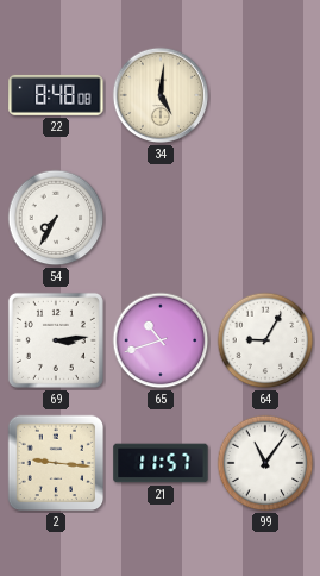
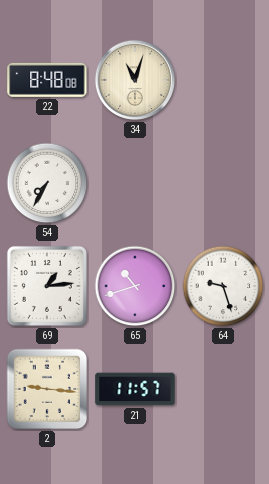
34: 5:01 -> 11:03
69: 3:14 -> 1:14
64: 9:05 -> 9:27
99: 11:06 -> none
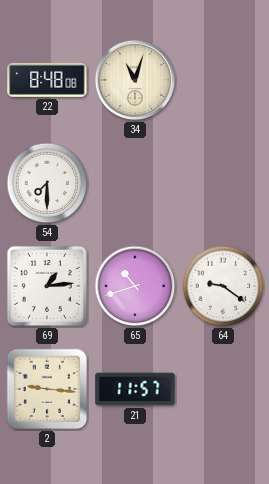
54: 7:35 -> 7:30
64: 9:27 -> 9:21
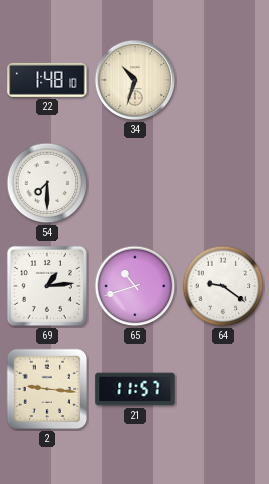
22: 8:48 -> 1:48
34: 11:03 -> 10:33
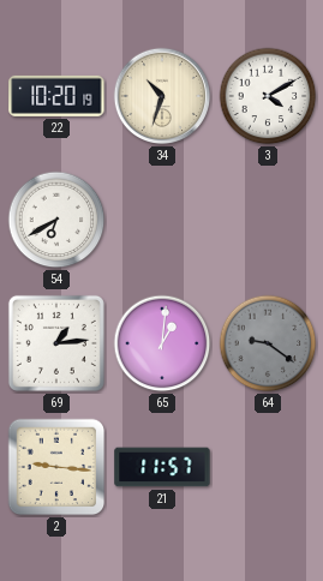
22: 1:48 -> 10:20
3: none -> 4:10
54: 7:30 -> 6:40
65: 10:42 -> 1:01
64 dial: white -> grey
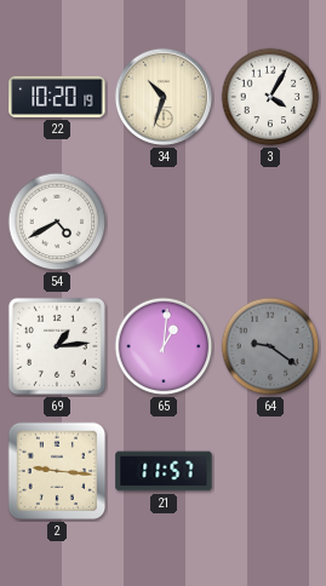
3: 4:10 -> 4:05
54: 6:40 -> 4:40
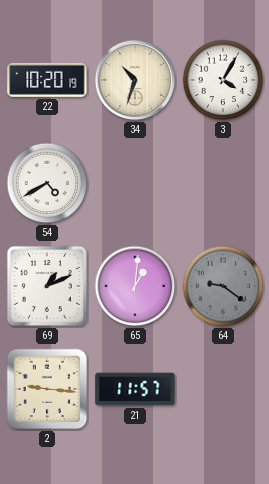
69: 1:14 -> 1:11
